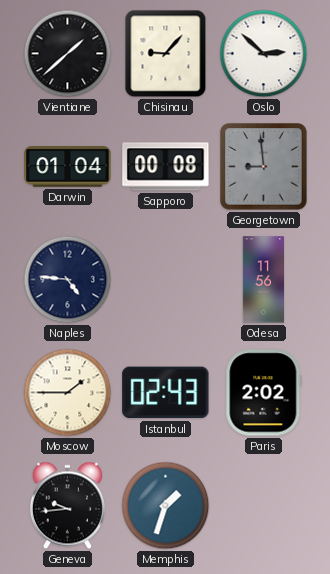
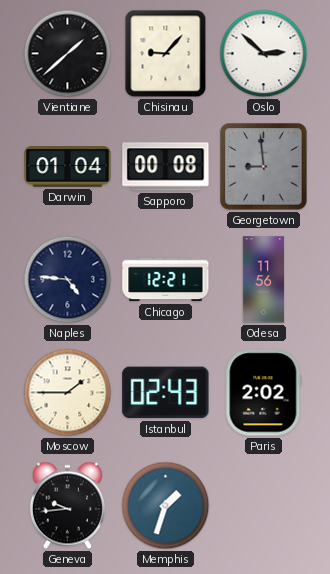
Chicago: none -> 12:21
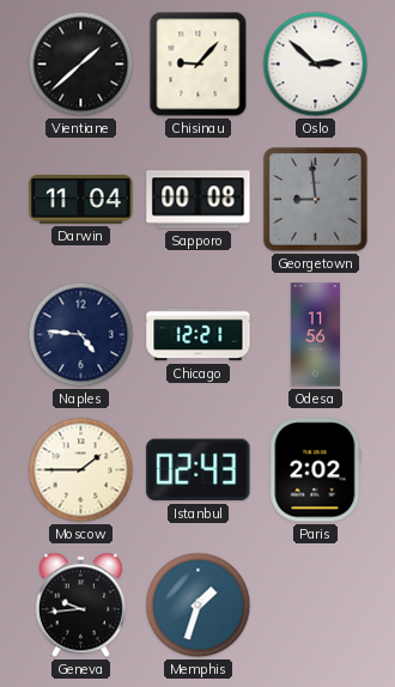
Darwin: 01:04 -> 11:04
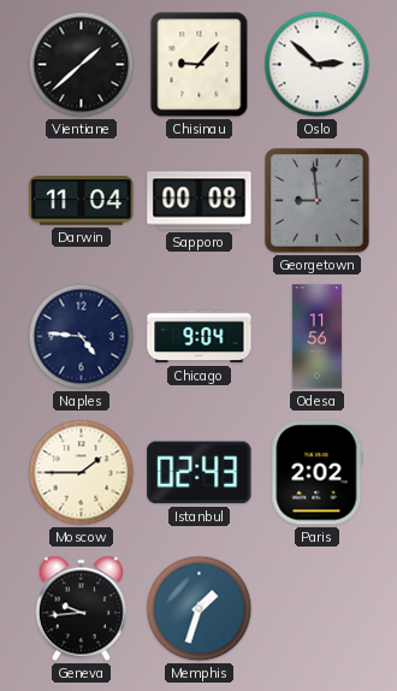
Chicago: 12:21 -> 9:04
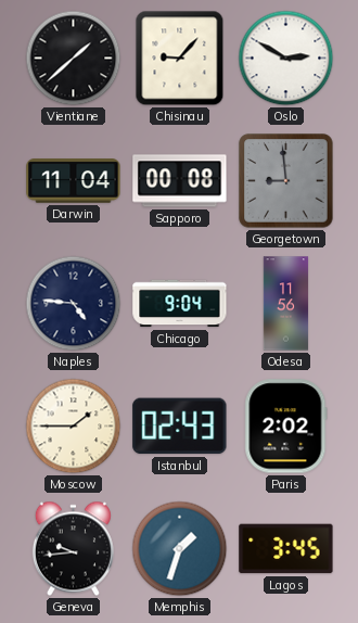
Oslo: 2:52 -> 2:50
Lagos: none -> 3:45
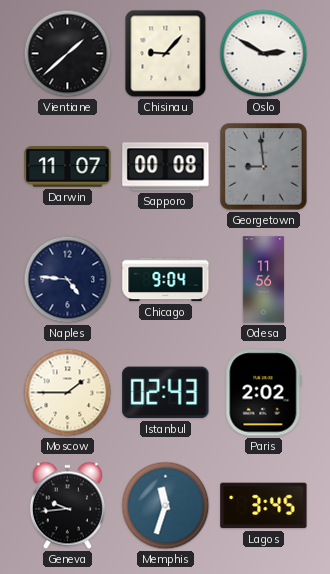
Darwin: 11:04 -> 11:07
Memphis: 1:33 -> 11:33
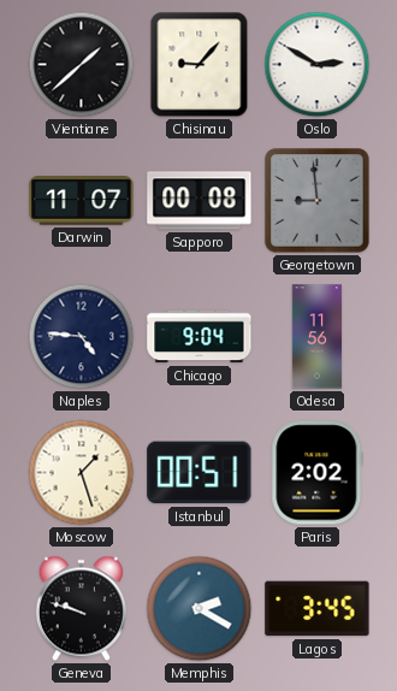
Moscow: 1:45 -> 1:27
Istanbul: 02:43 -> 00:51
Geneva: 9:44 -> 9:48
Memphis: 11:33 -> 2:20
